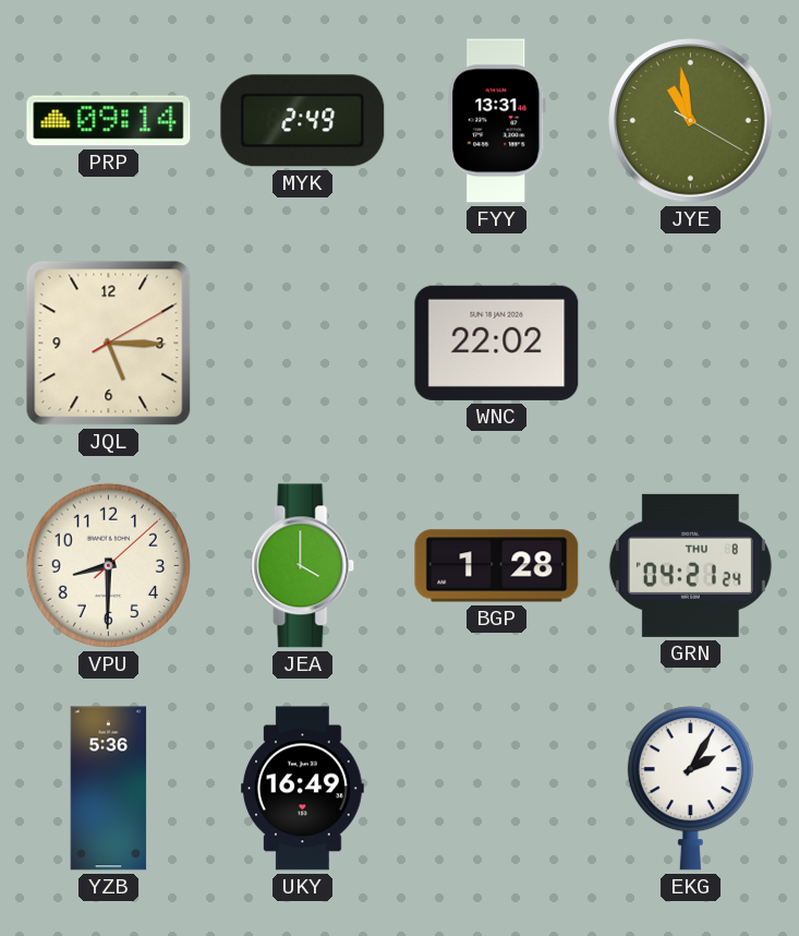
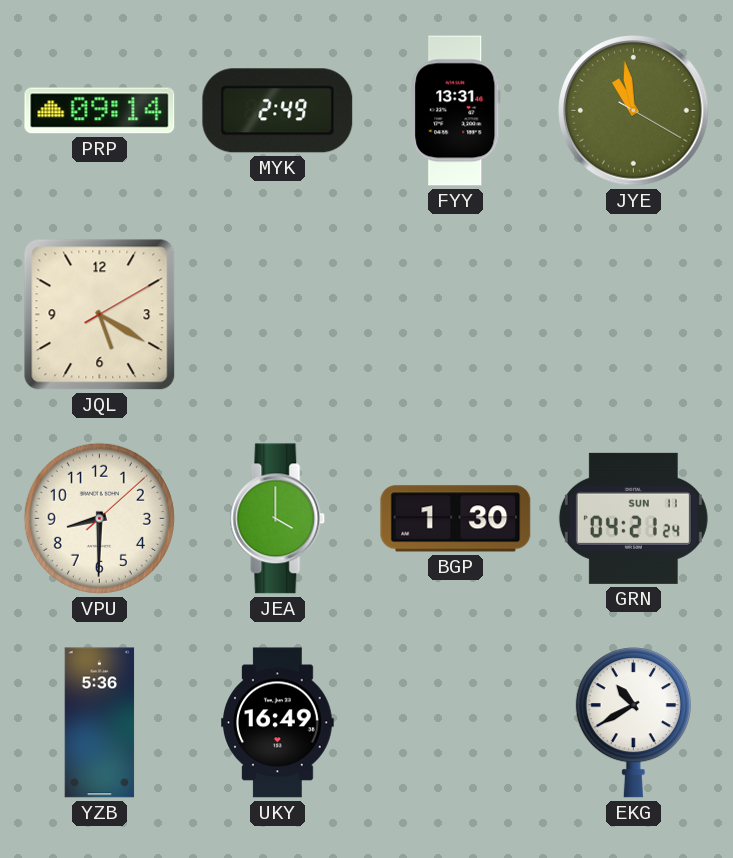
JQL: 5:15 -> 5:20
WNC: 22:02 -> none
BGP: 1:28 -> 1:30
GRN date: THU 8 -> SUN 11
EKG: 2:05 -> 10:40
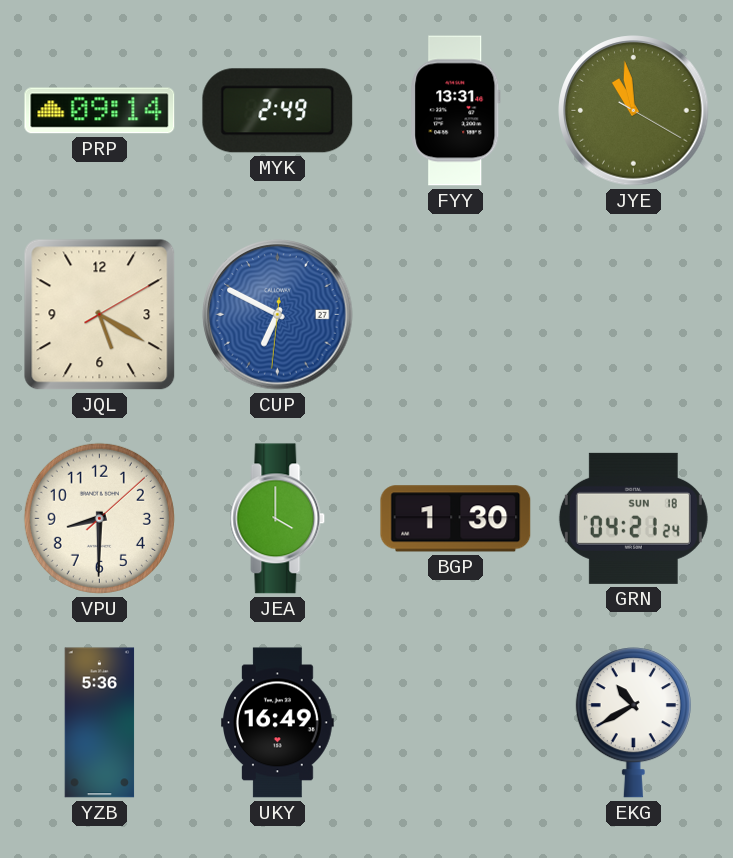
CUP: none -> 6:49
GRN date: SUN 11 -> SUN 18
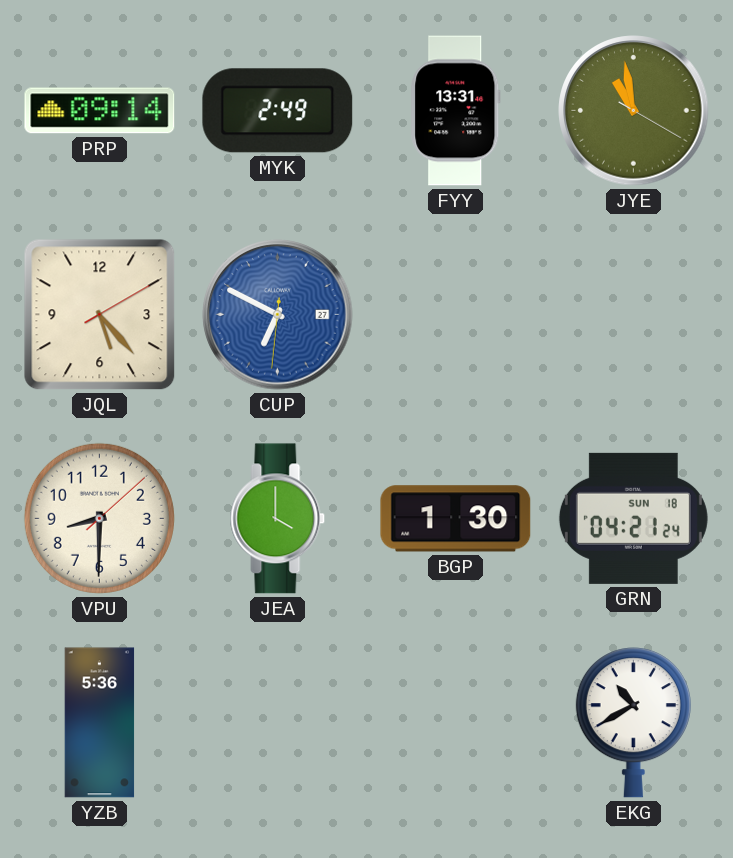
JQL: 5:20 -> 5:23
UKY: 16:49 -> none
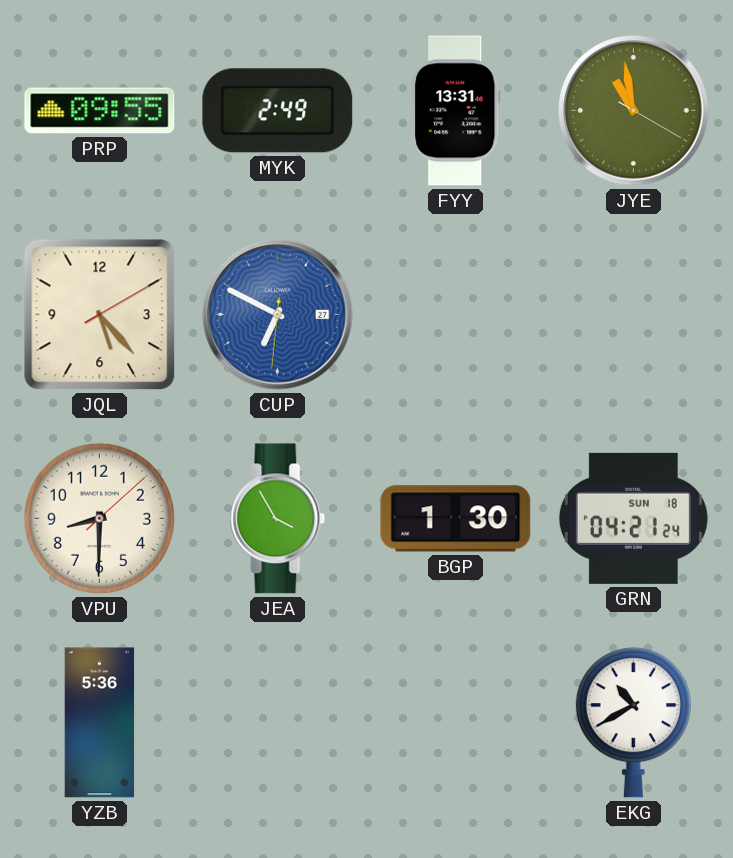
PRP: 09:14 -> 09:55
JEA: 4:00 -> 3:55
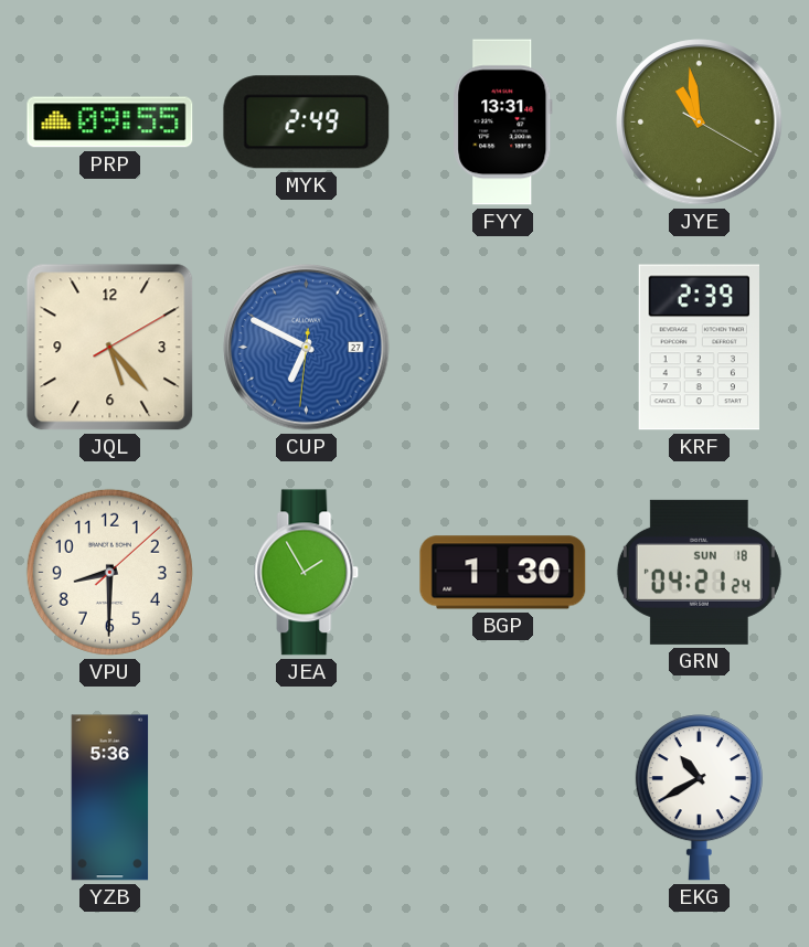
KRF: none -> 2:39
JEA: 3:55 -> 1:55
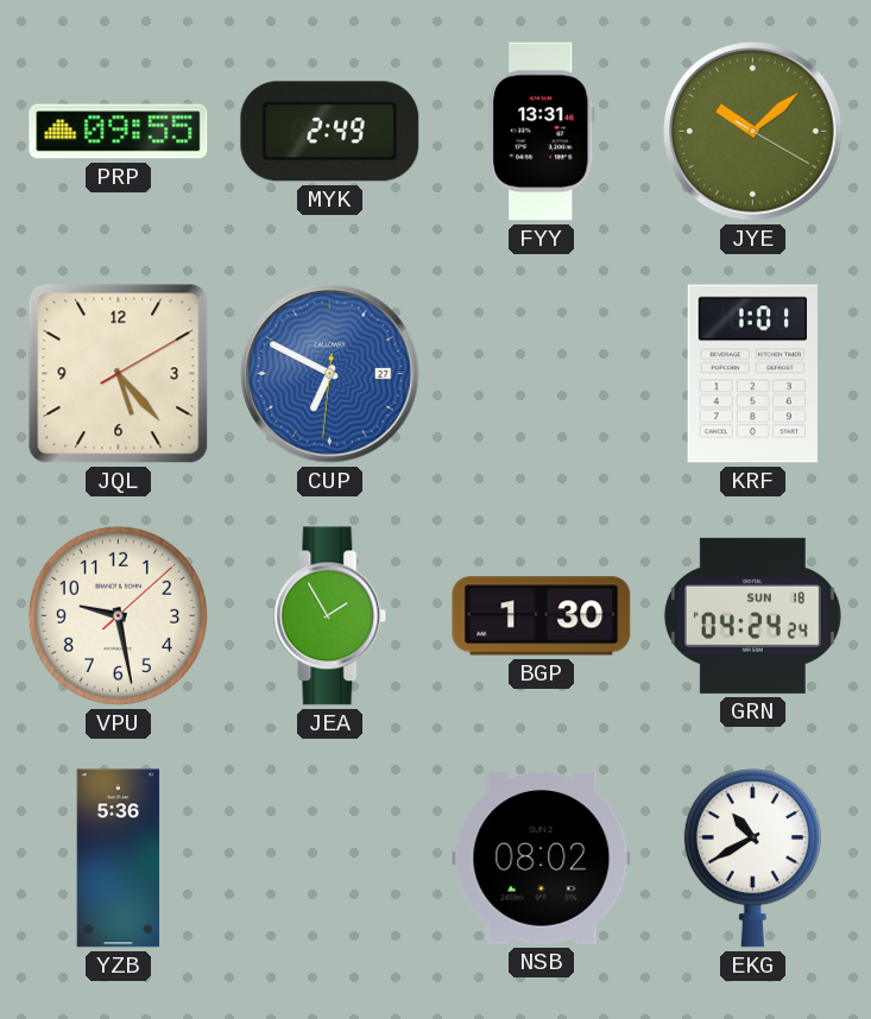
JYE: 10:58 -> 10:08
KRF: 2:39 -> 1:01
VPU: 8:30 -> 9:28
GRN: 04:21 -> 04:24
NSB: none -> 08:02
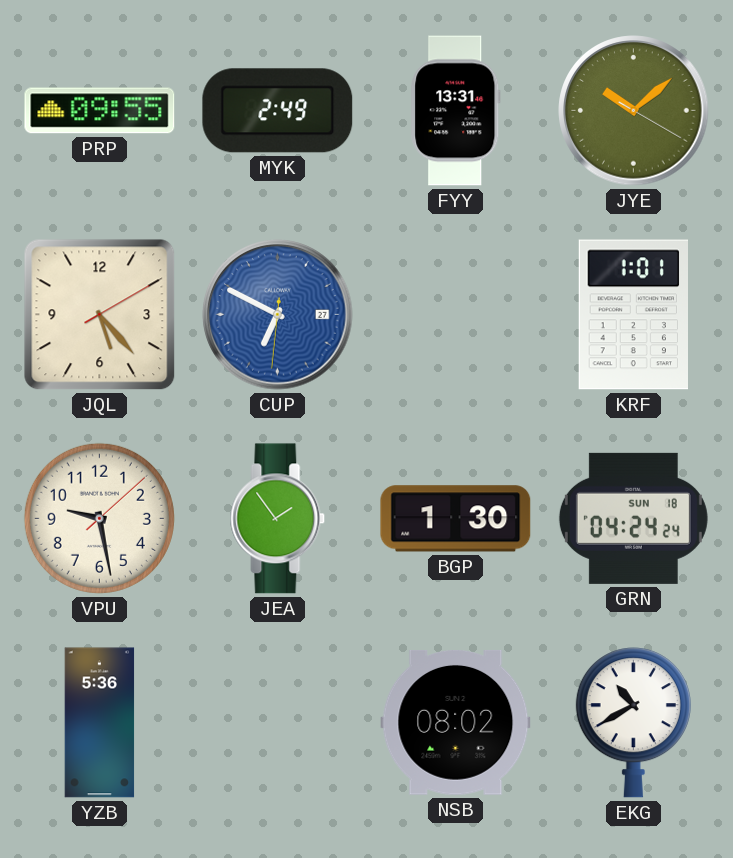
JEA: 1:55 -> 1:54
